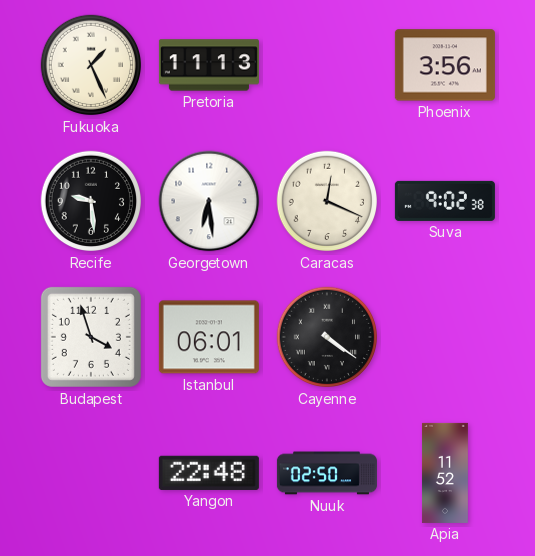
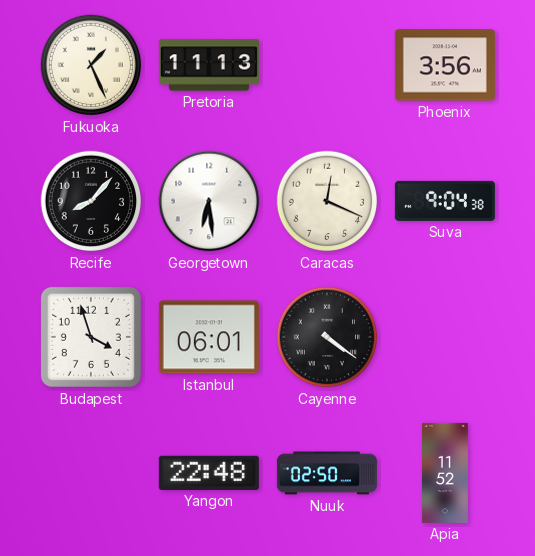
Recife: 9:29 -> 8:07
Suva: 9:02 -> 9:04
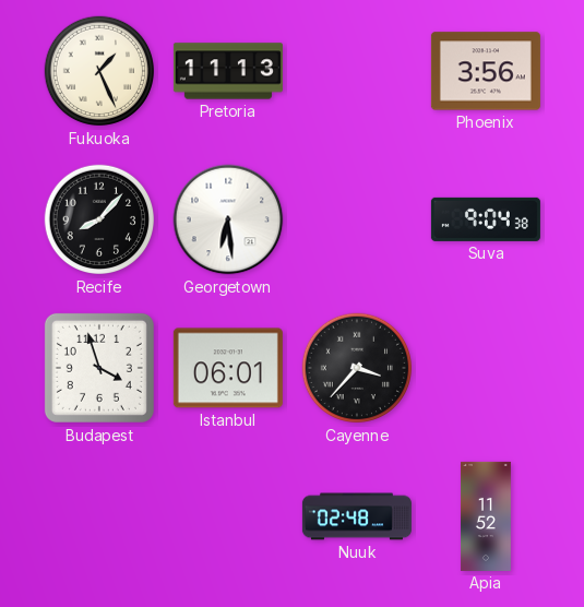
Caracas: 12:19 -> none
Cayenne: 4:21 -> 3:37
Yangon: 22:48 -> none
Nuuk: 02:50 -> 02:48
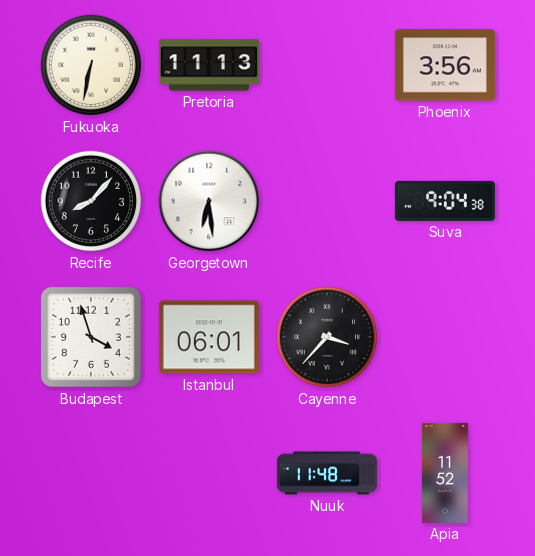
Fukuoka: 1:26 -> 6:32
Nuuk: 02:48 -> 11:48
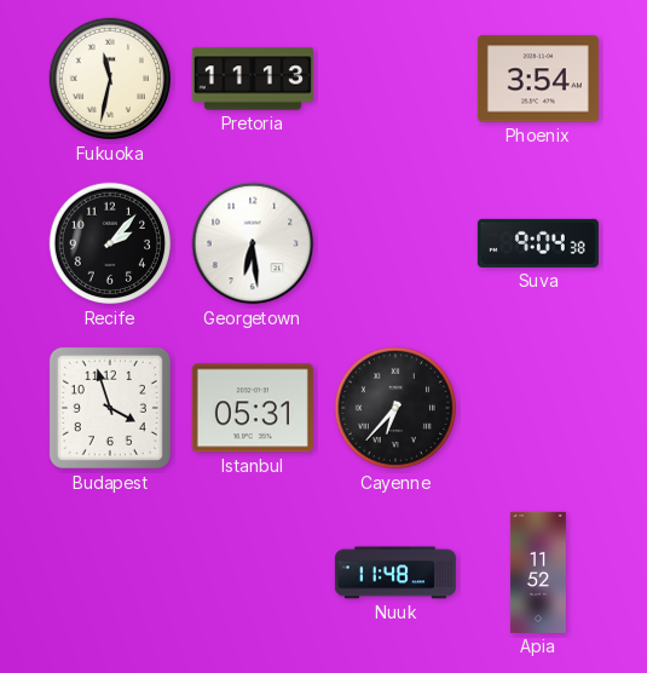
Fukuoka: 6:32 -> 11:32
Phoenix: 3:56 -> 3:54
Recife: 8:07 -> 2:07
Istanbul: 06:01 -> 05:31
Cayenne: 3:37 -> 6:37
